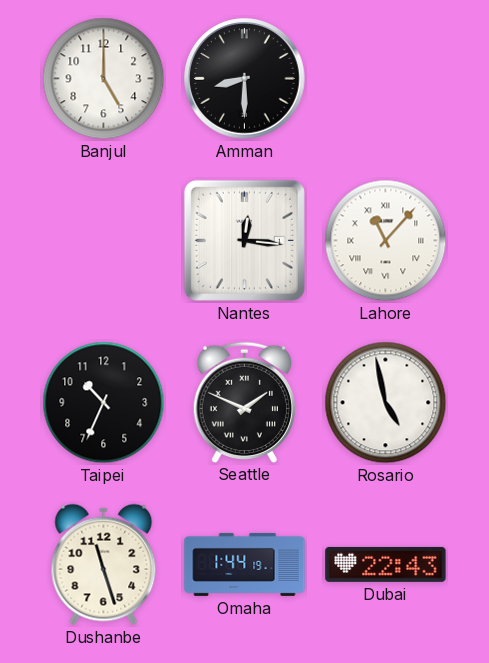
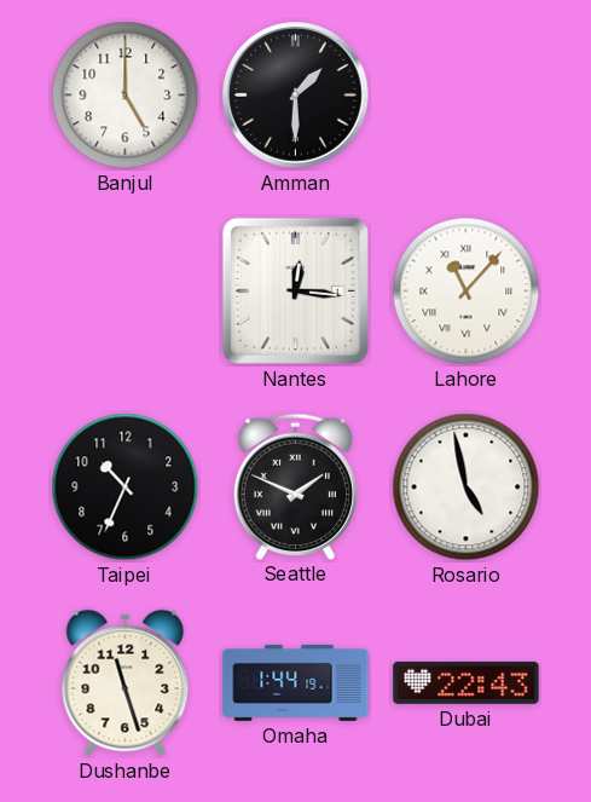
Amman: 8:30 -> 1:30
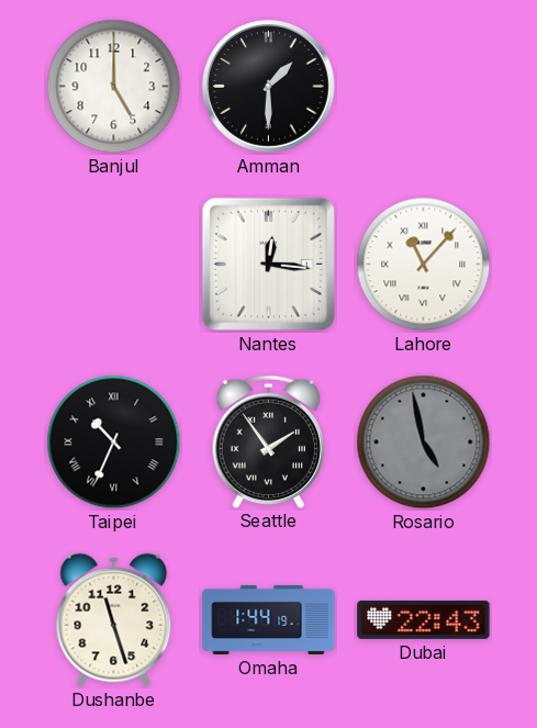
Taipei numerals: Arabic -> Roman
Seattle: 1:49 -> 1:54
Rosario dial: white -> grey
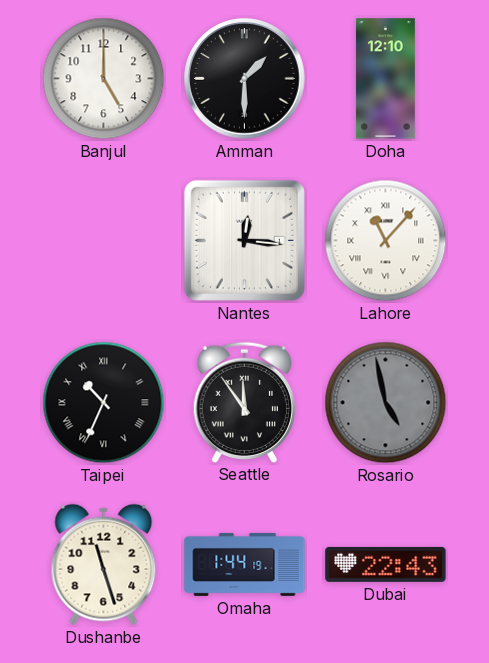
Doha: none -> 12:10
Seattle: 1:54 -> 11:54
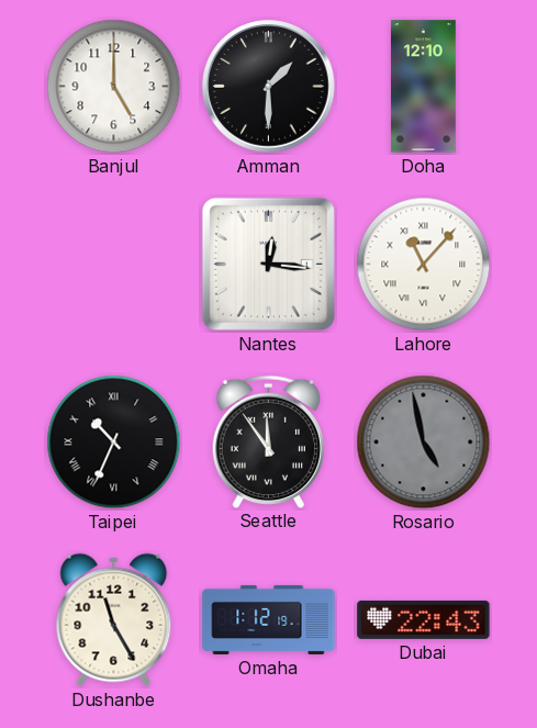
Dushanbe: 11:27 -> 11:25
Omaha: 1:44 -> 1:12
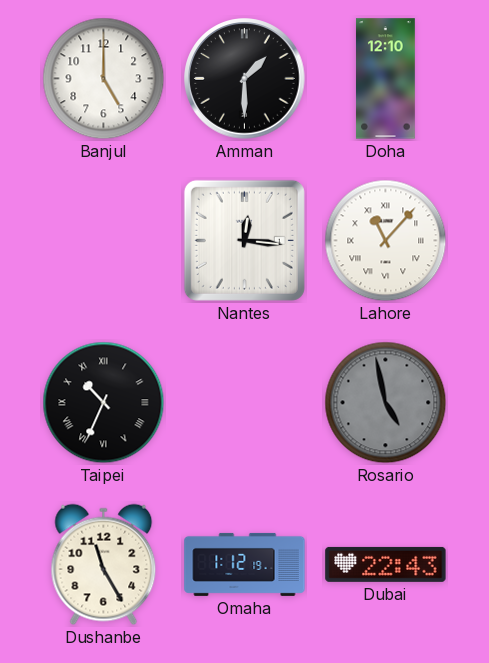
Seattle: 11:54 -> none
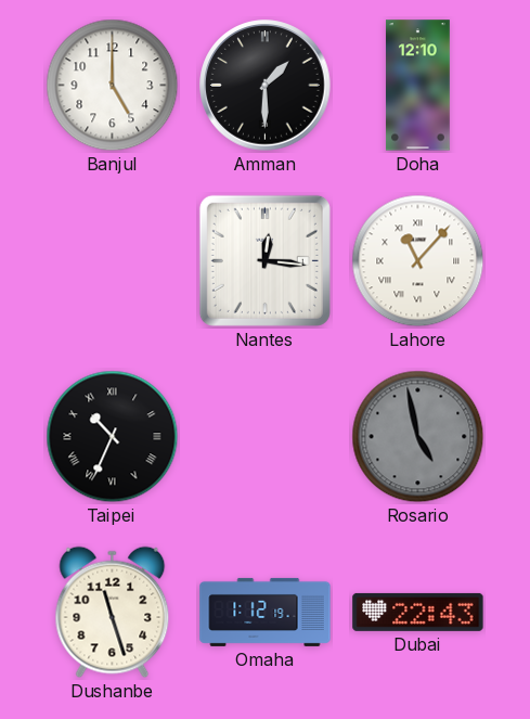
Dushanbe: 11:25 -> 11:27
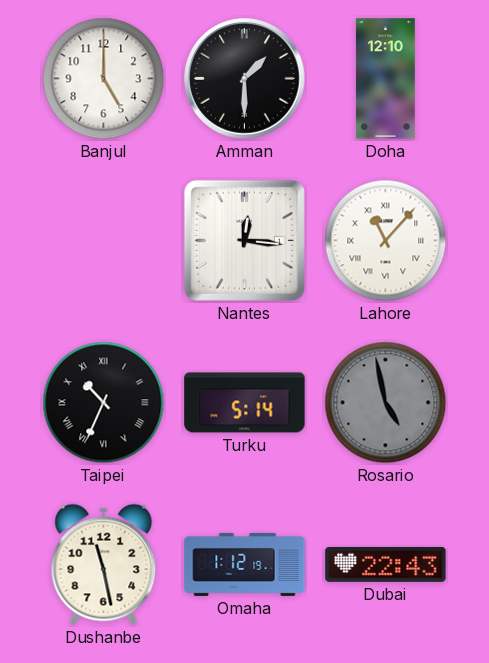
Turku: none -> 5:14
Dushanbe: 11:27 -> 11:28
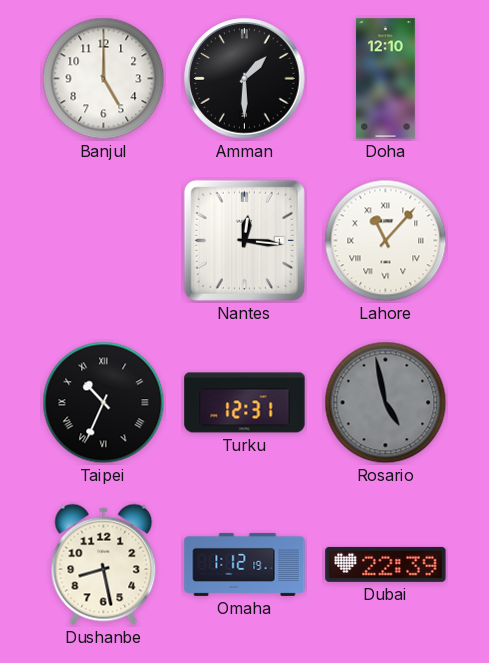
Turku: 5:14 -> 12:31
Dushanbe: 11:28 -> 8:28
Dubai: 22:43 -> 22:39
